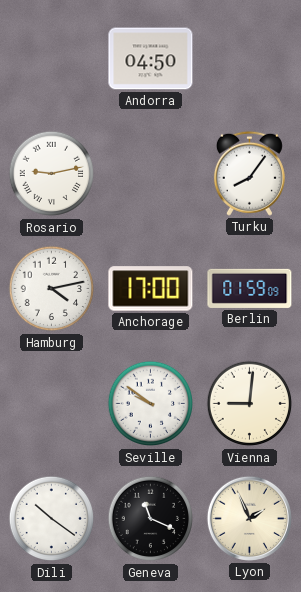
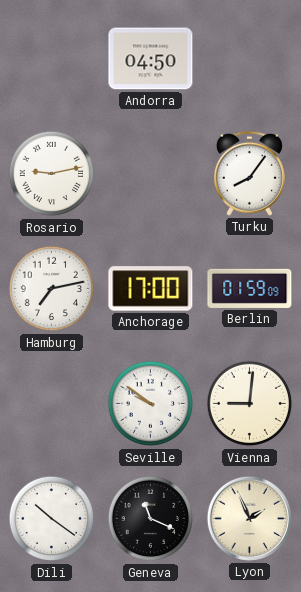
Hamburg: 4:13 -> 7:13
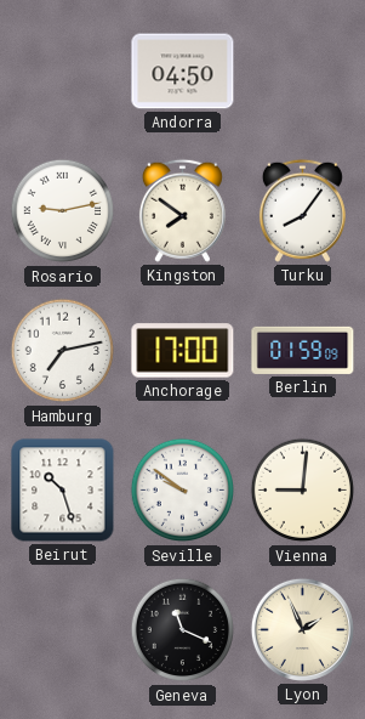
Kingston: none -> 7:51
Beirut: none -> 10:27
Dili: 10:21 -> none
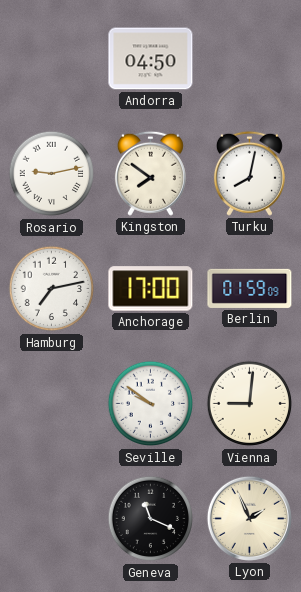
Turku: 8:06 -> 8:02
Beirut: 10:27 -> none
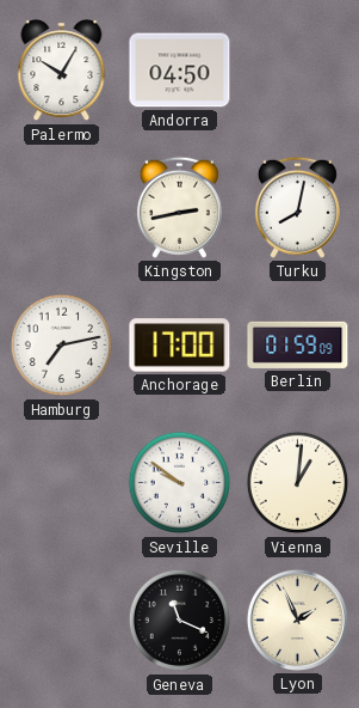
Palermo: none -> 10:05
Rosario: 9:13 -> none
Kingston: 7:51 -> 2:43
Vienna: 9:01 -> 1:01
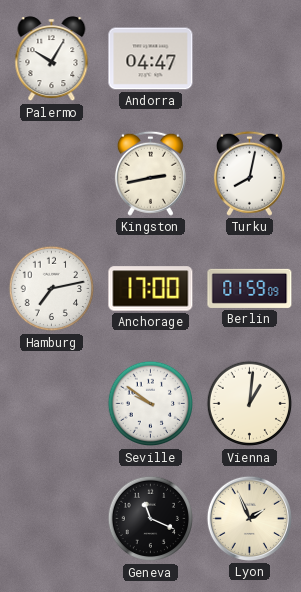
Andorra: 04:50 -> 04:47
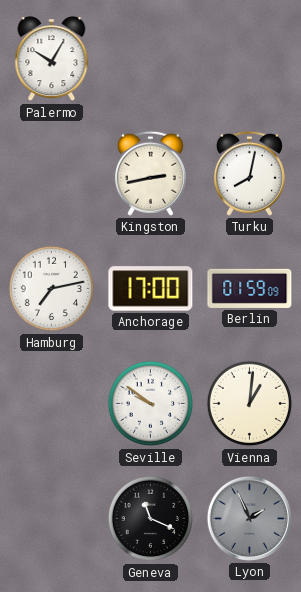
Andorra: 04:47 -> none
Lyon dial: cream -> grey
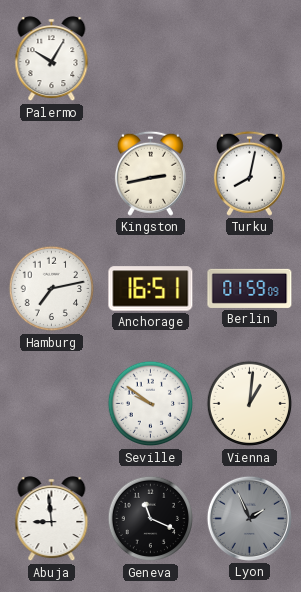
Anchorage: 17:00 -> 16:51
Abuja: none -> 8:59
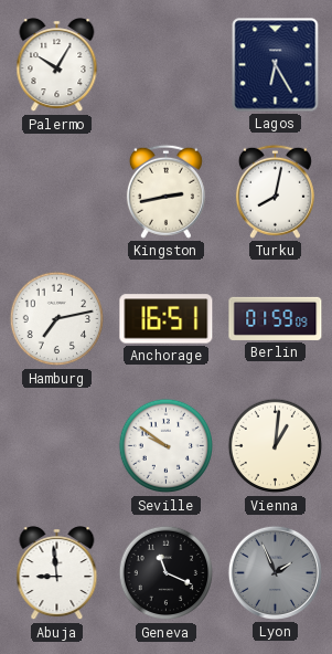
Lagos: none -> 6:25
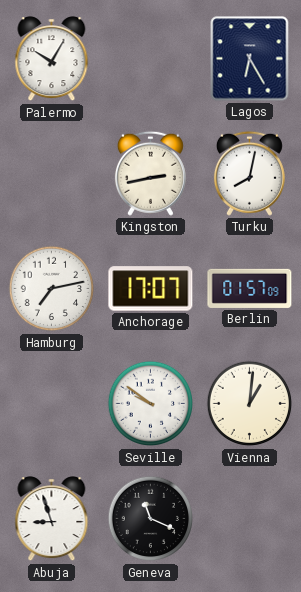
Anchorage: 16:51 -> 17:07
Berlin: 01:59 -> 01:57
Abuja: 8:59 -> 8:57
Lyon: 1:56 -> none
